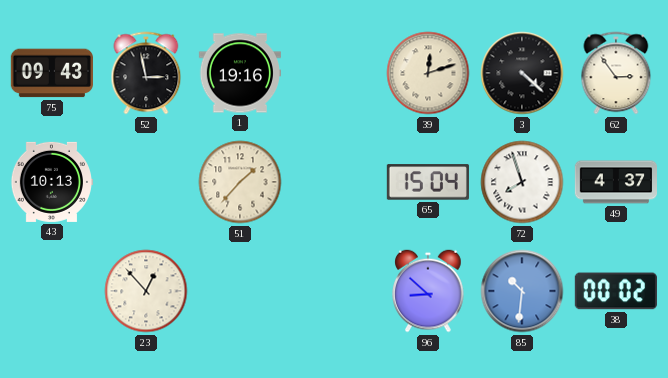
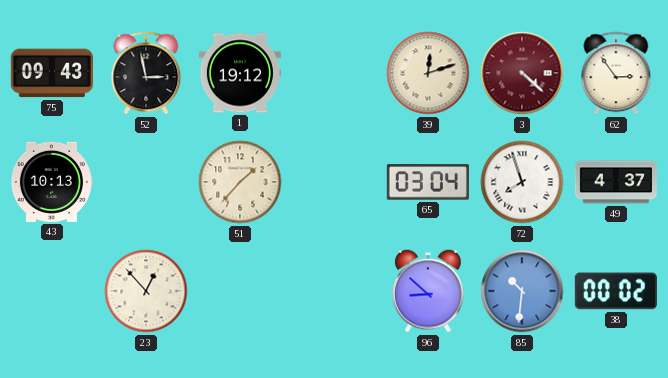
1: 19:16 -> 19:12
3 dial: black -> burgundy
65: 15:04 -> 03:04
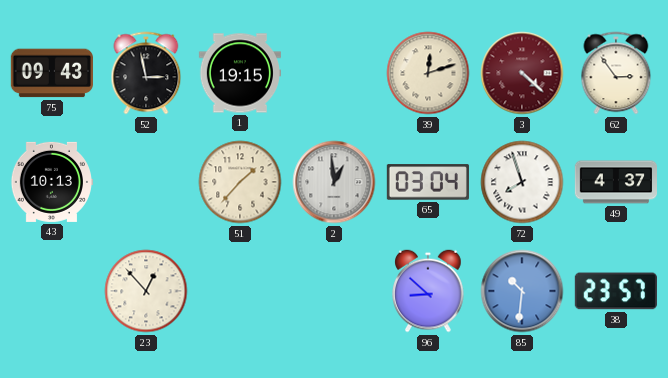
1: 19:12 -> 19:15
2: none -> 12:59
38: 00:02 -> 23:57
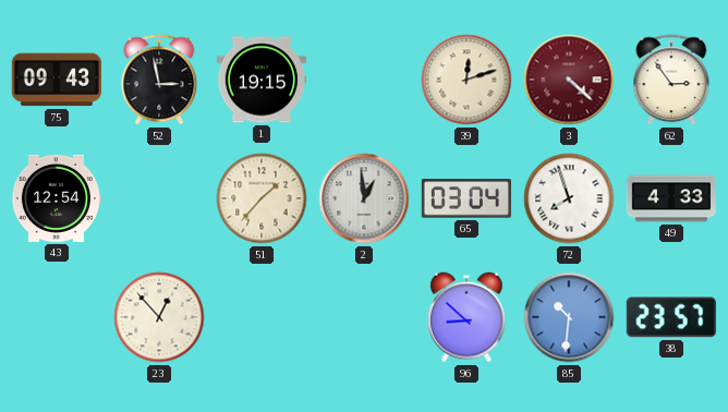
43: 10:13 -> 12:54
49: 4:37 -> 4:33
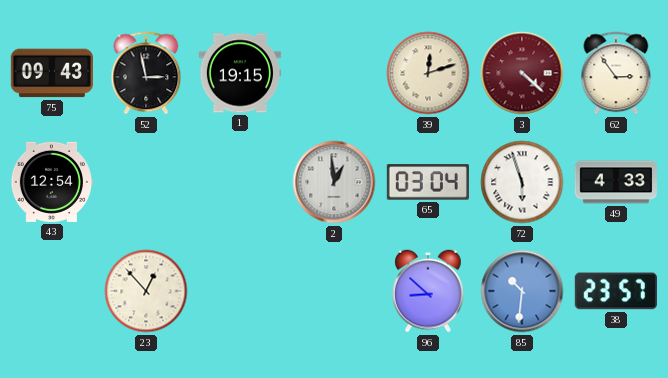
51: 1:37 -> none
72: 7:57 -> 5:57
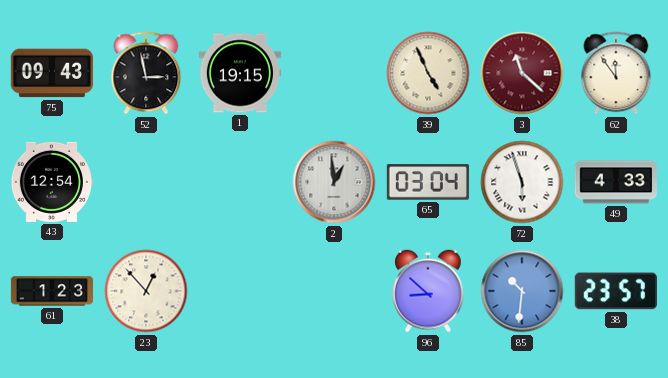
39: 12:12 -> 4:56
3: 4:22 -> 11:22
62: 2:54 -> 11:54
61: none -> 1:23
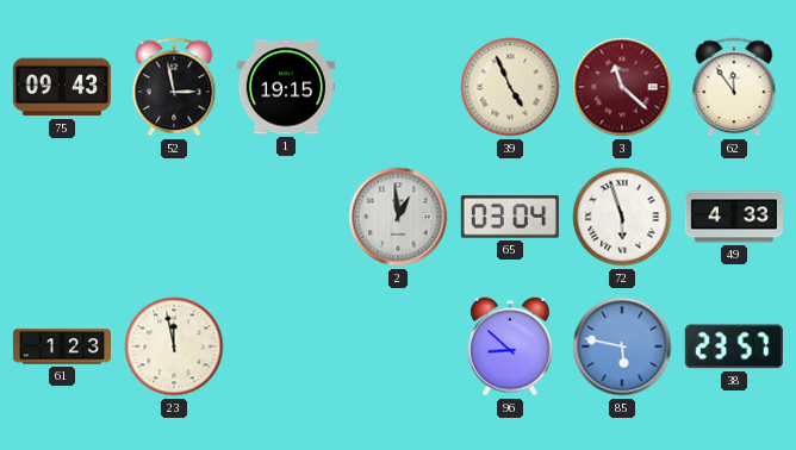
43: 12:54 -> none
23: 12:53 -> 11:58
85: 10:31 -> 5:47
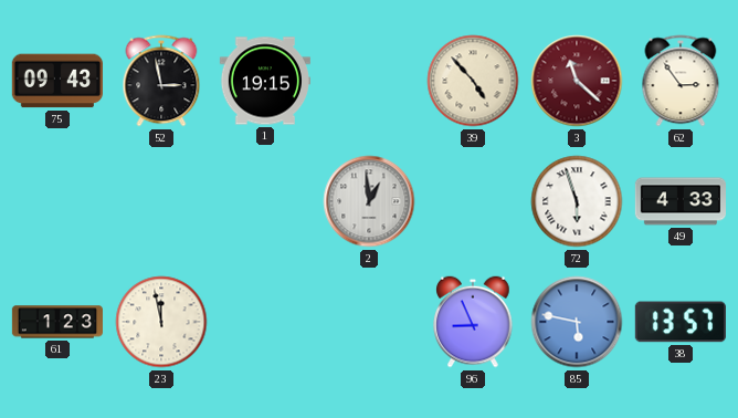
39: 4:56 -> 4:53
62: 11:54 -> 2:54
65: 03:04 -> none
96: 8:52 -> 8:56
38: 23:57 -> 13:57
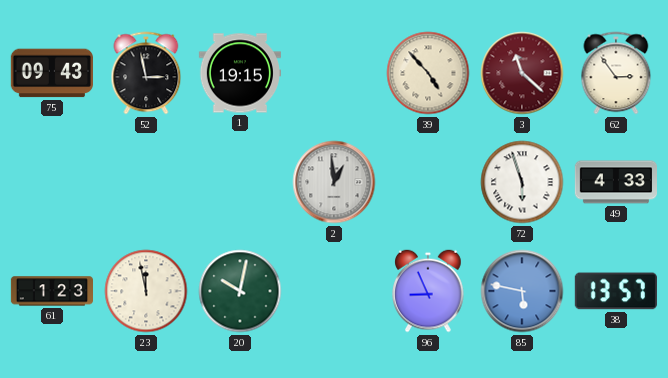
20: none -> 10:02
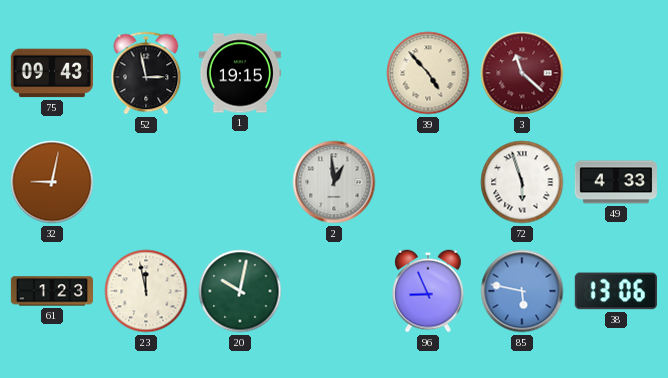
62: 2:54 -> none
32: none -> 9:02
38: 13:57 -> 13:06
